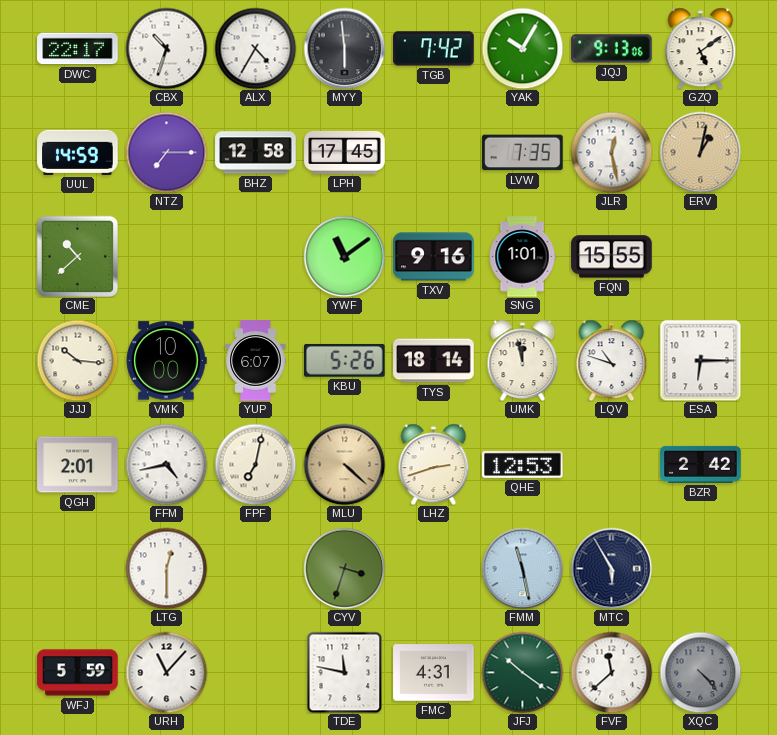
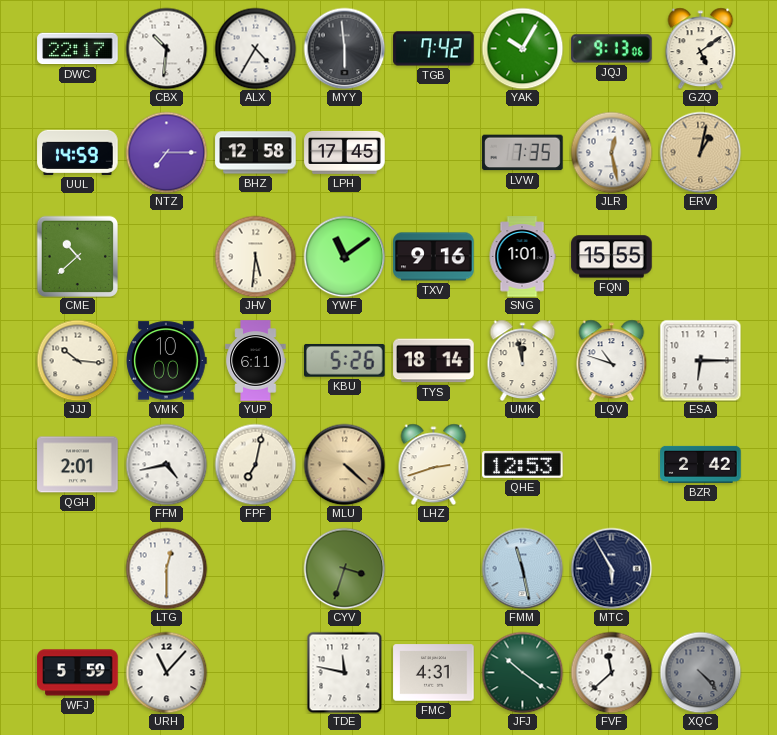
CBX: 10:33 -> 10:31
JHV: none -> 5:31
YUP: 6:07 -> 6:11
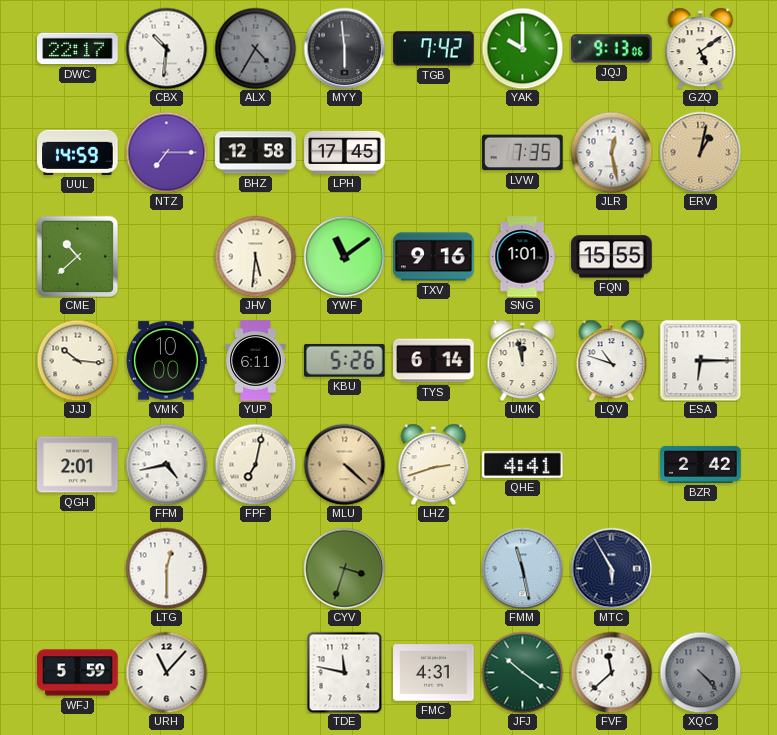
ALX dial: white -> grey
YAK: 10:05 -> 10:00
TYS: 18:14 -> 6:14
QHE: 12:53 -> 4:41
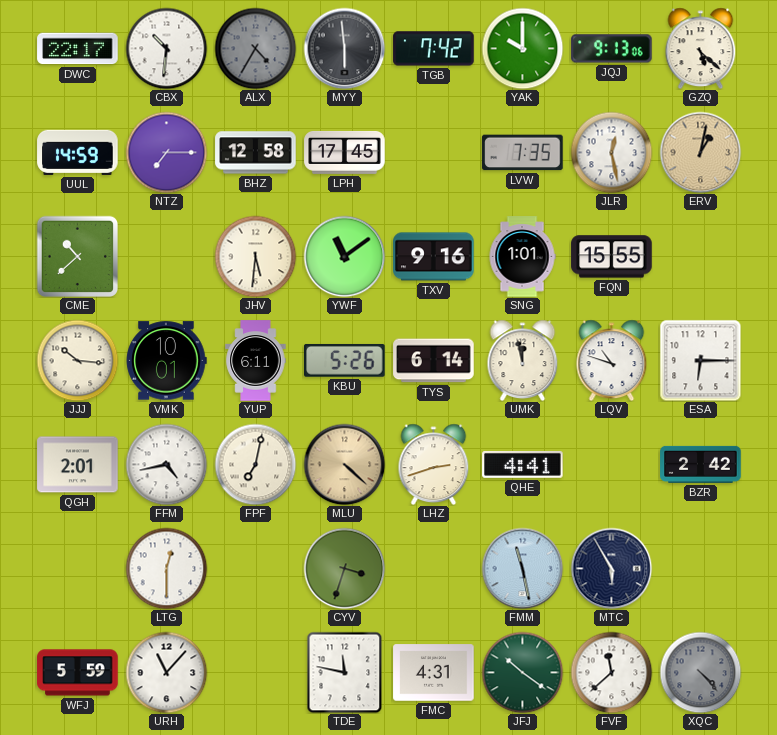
GZQ: 5:09 -> 5:22
VMK: 10:00 -> 10:01
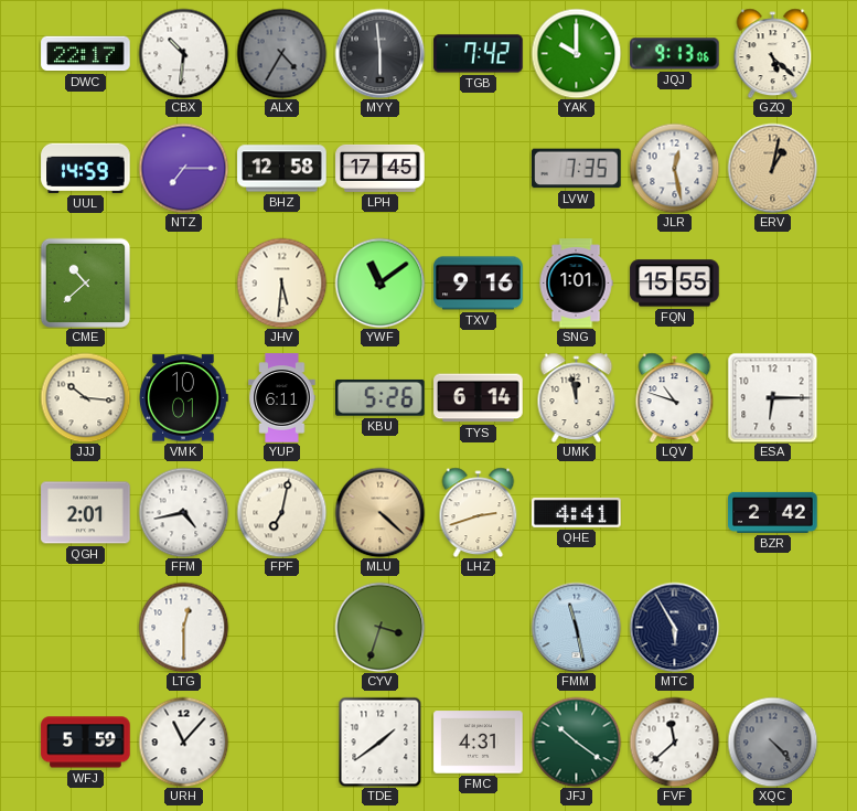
TDE: 11:47 -> 1:39
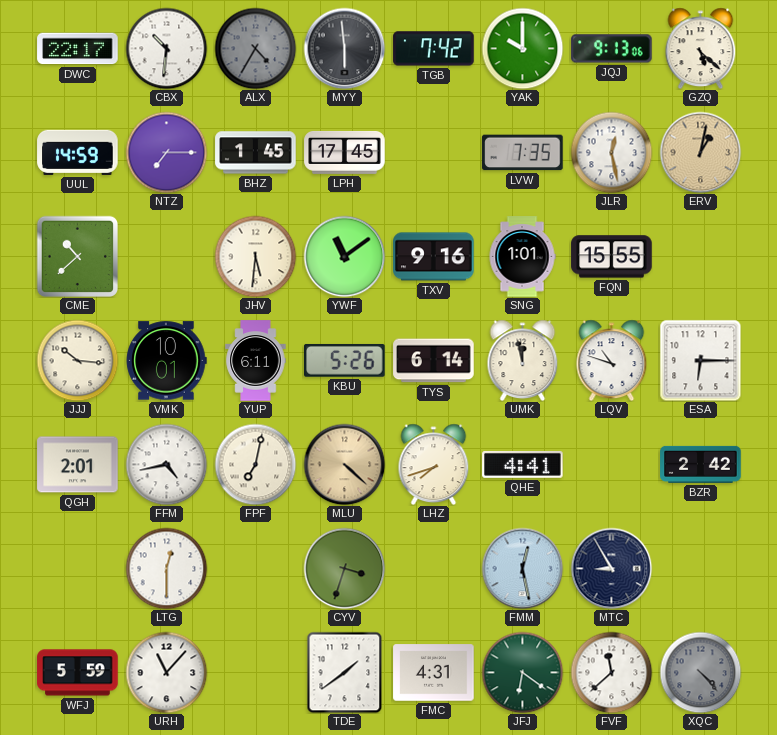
BHZ: 12:58 -> 1:45
LHZ: 2:42 -> 7:42
FMM: 11:28 -> 12:28
MTC: 5:55 -> 8:55
JFJ: 10:21 -> 6:21
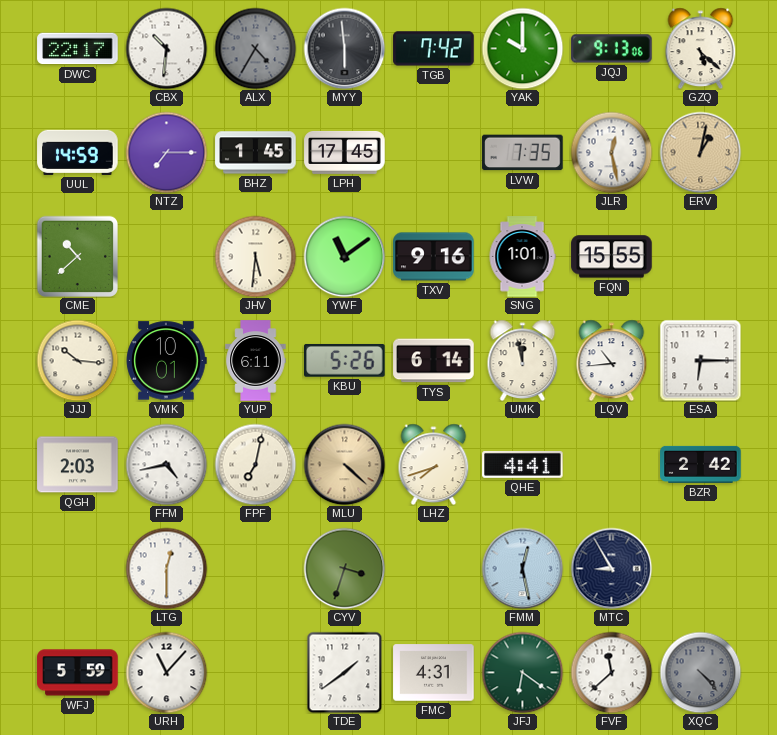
LQV: 10:48 -> 10:44
QGH: 2:01 -> 2:03
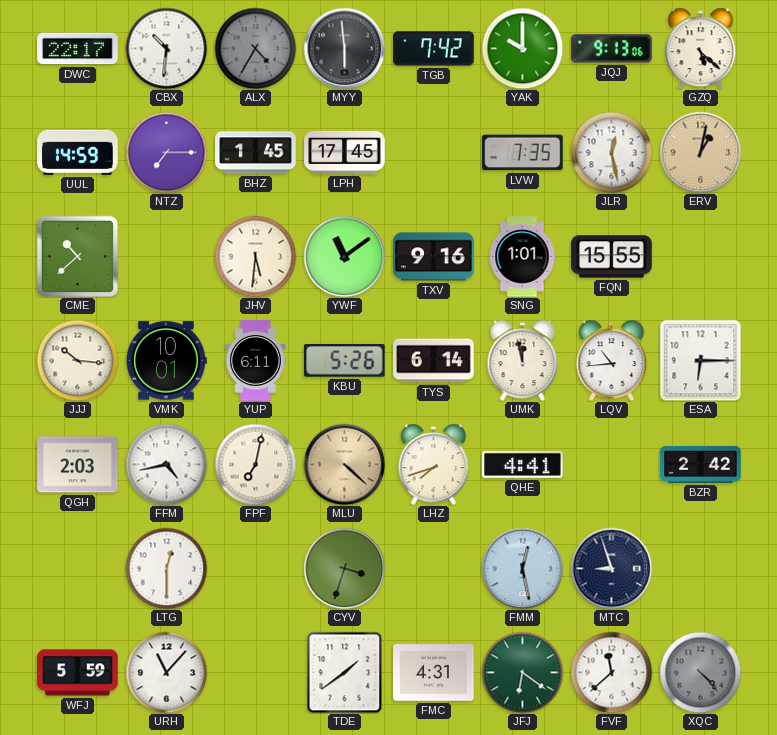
MTC: 8:55 -> 8:57
